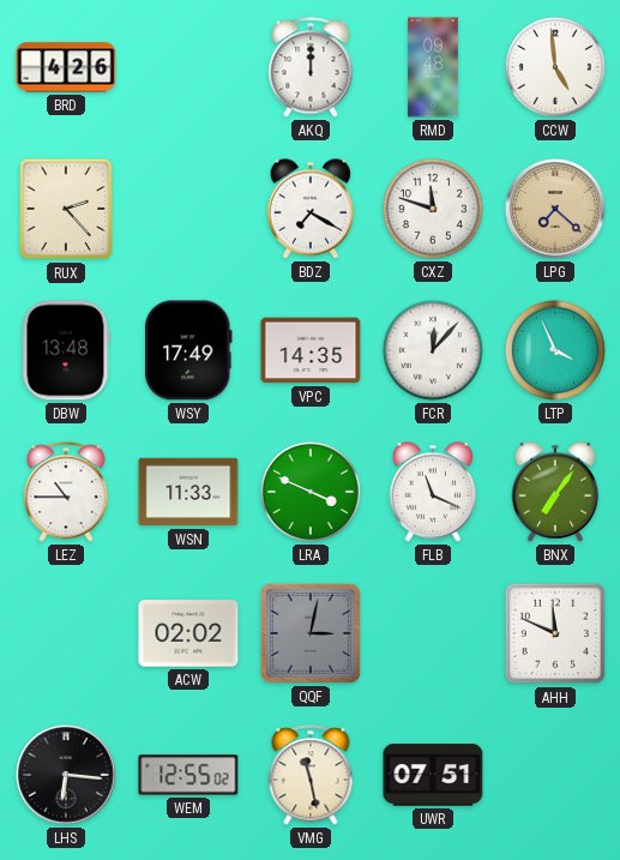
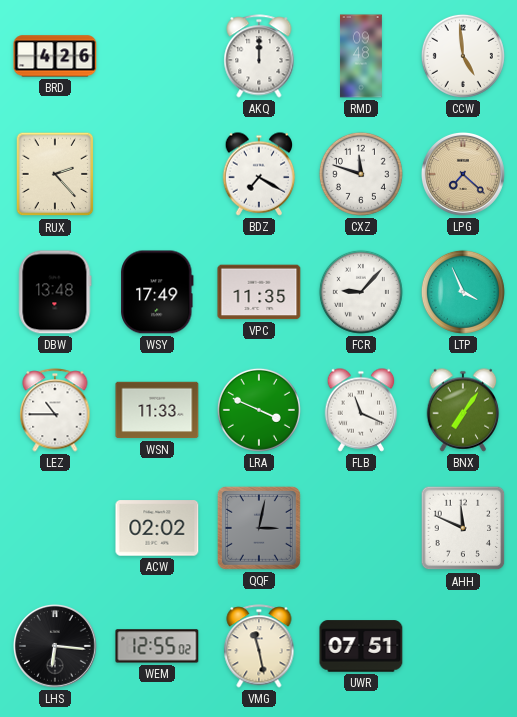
VPC: 14:35 -> 11:35
FCR: 12:07 -> 9:07
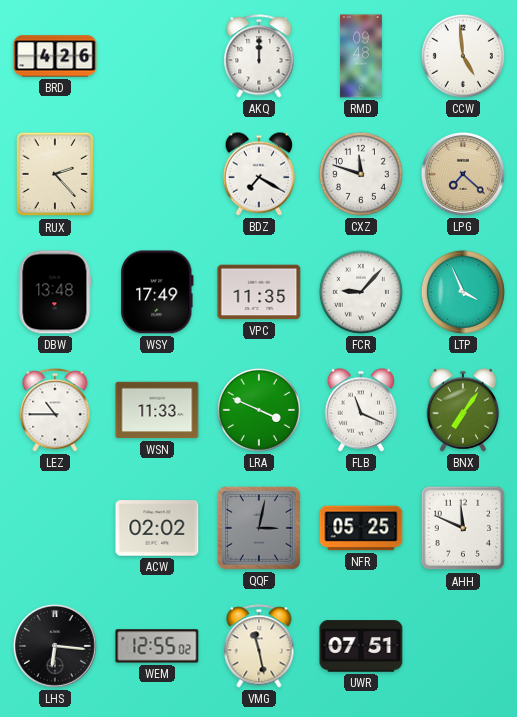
NFR: none -> 05:25
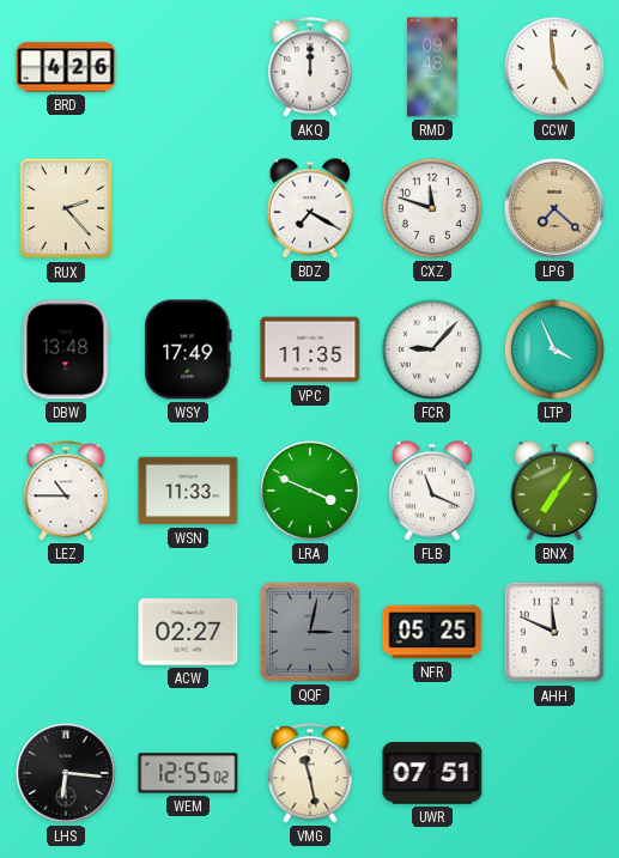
ACW: 02:02 -> 02:27
